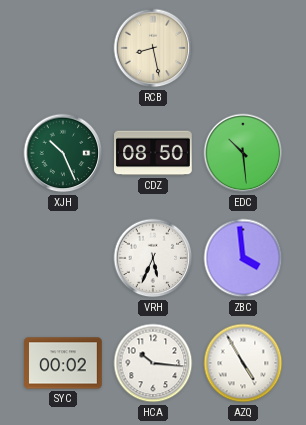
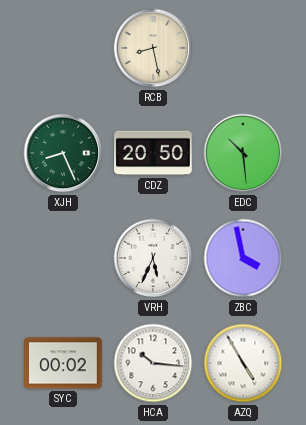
XJH: 10:26 -> 8:26
CDZ: 08:50 -> 20:50
ZBC: 3:59 -> 3:58
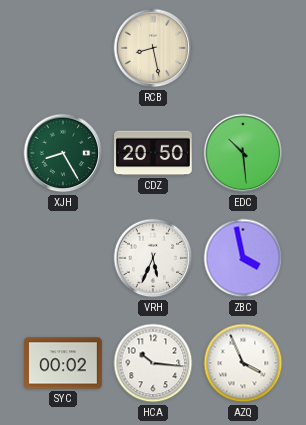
XJH: 8:26 -> 8:25
AZQ: 4:55 -> 3:56
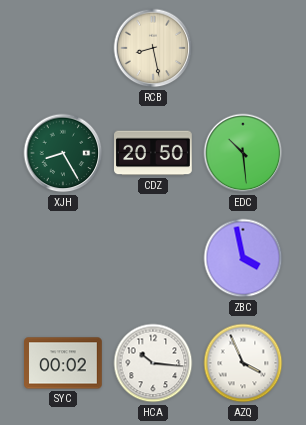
VRH: 5:34 -> none
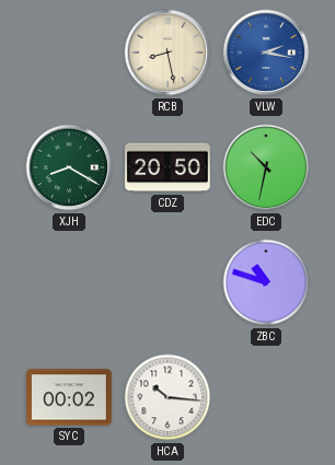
VLW: none -> 2:17
XJH: 8:25 -> 8:20
EDC: 10:29 -> 10:32
ZBC: 3:58 -> 10:48
AZQ: 3:56 -> none
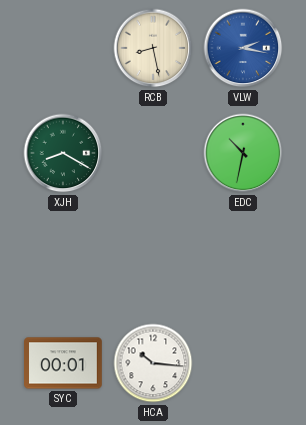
CDZ: 20:50 -> none
ZBC: 10:48 -> none
SYC: 00:02 -> 00:01
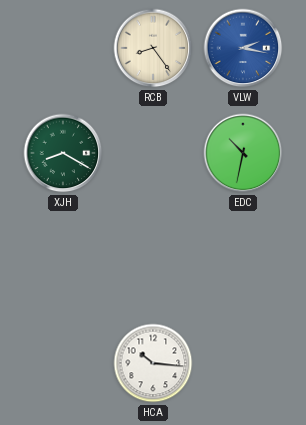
RCB: 8:28 -> 8:24
SYC: 00:01 -> none
